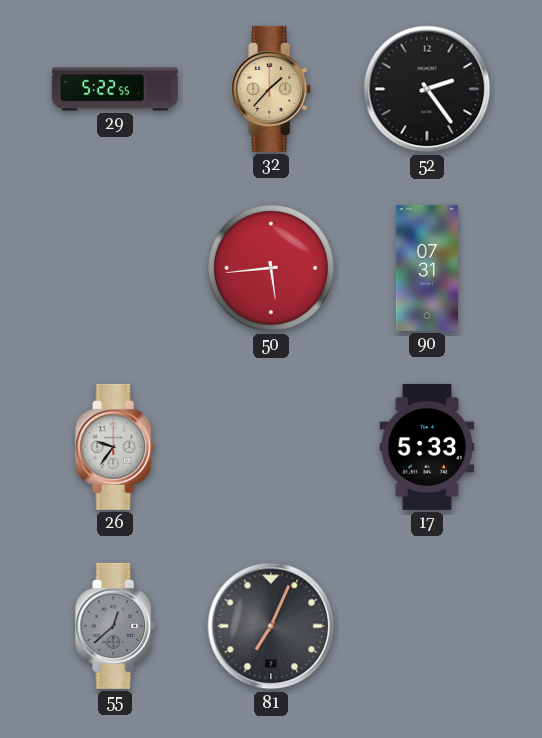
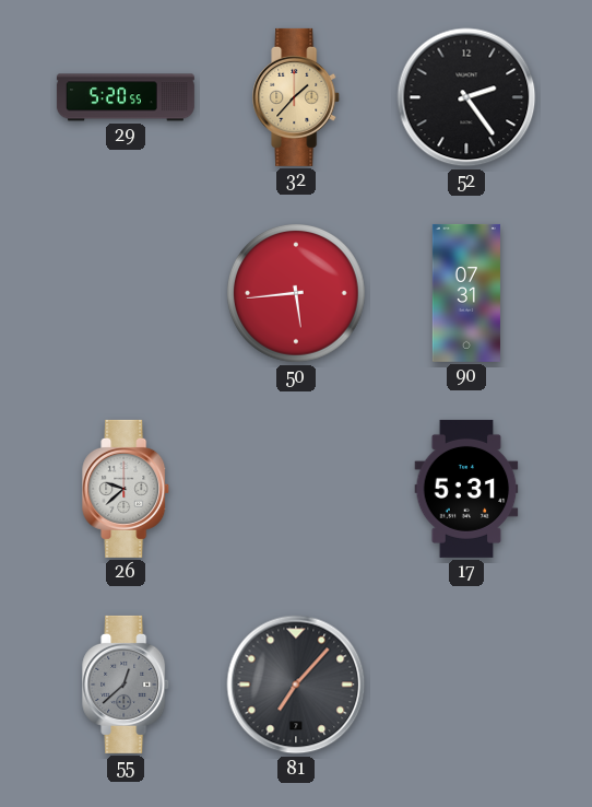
29: 5:22 -> 5:20
26: 9:36 -> 9:38
17: 5:33 -> 5:31
81: 7:04 -> 7:07
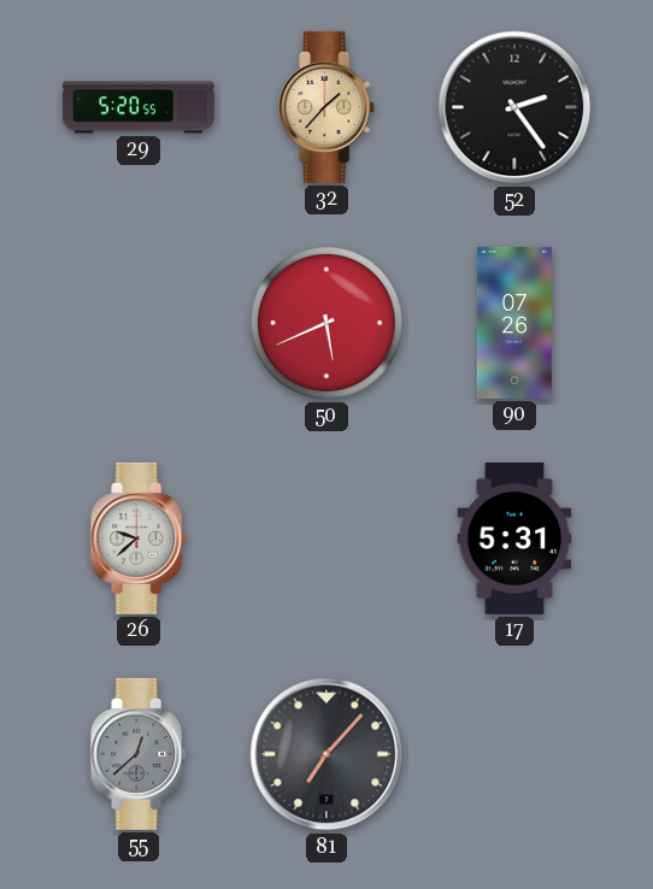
50: 5:44 -> 5:41
90: 07:31 -> 07:26
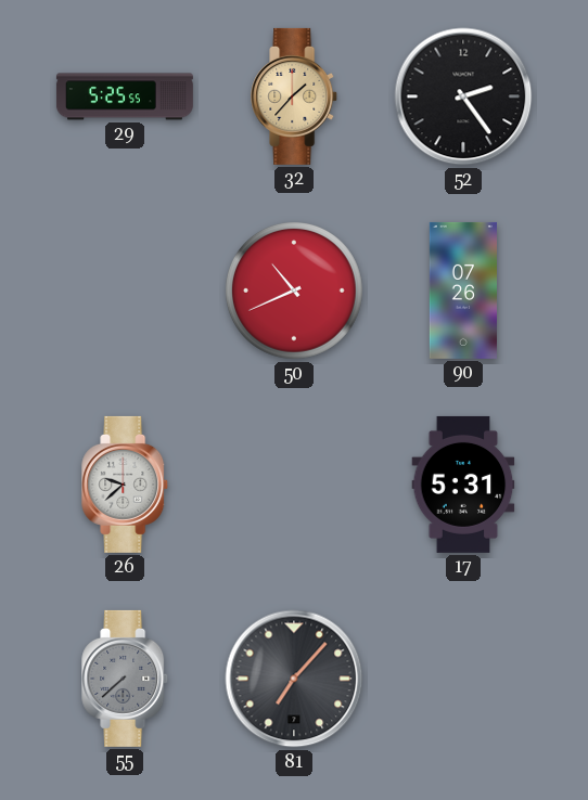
29: 5:20 -> 5:25
50: 5:41 -> 10:41
55: 12:38 -> 7:38
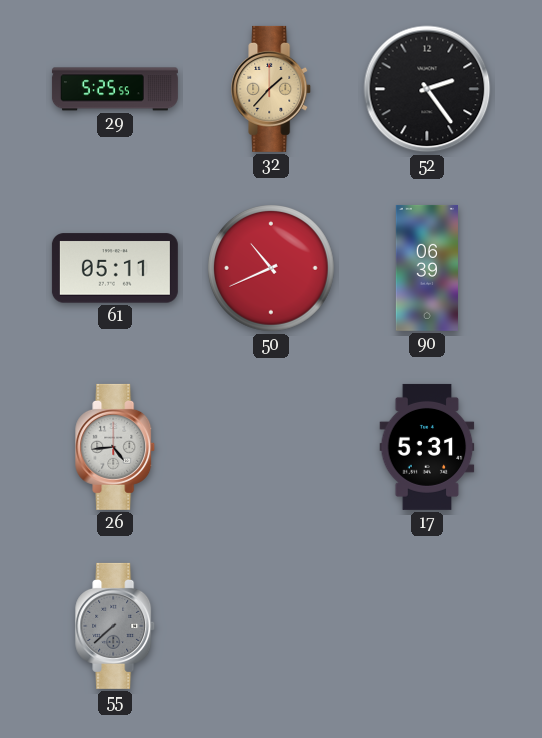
61: none -> 05:11
90: 07:26 -> 06:39
26: 9:38 -> 4:44
81: 7:07 -> none
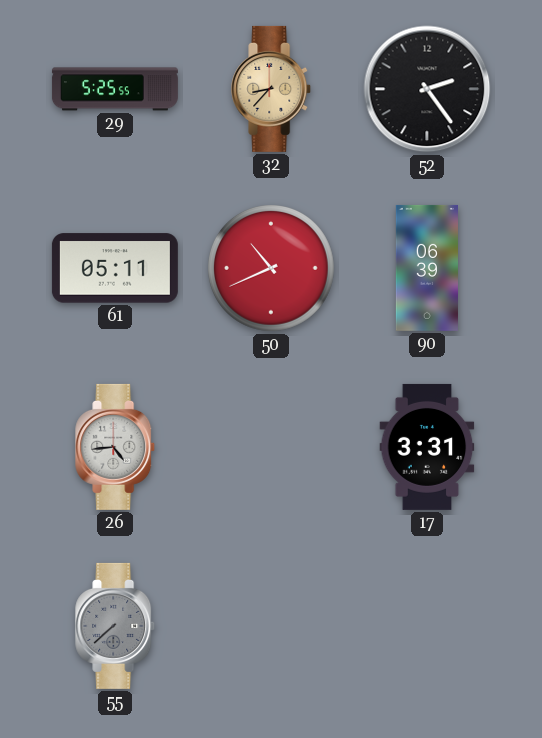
32: 1:37 -> 8:37
17: 5:31 -> 3:31
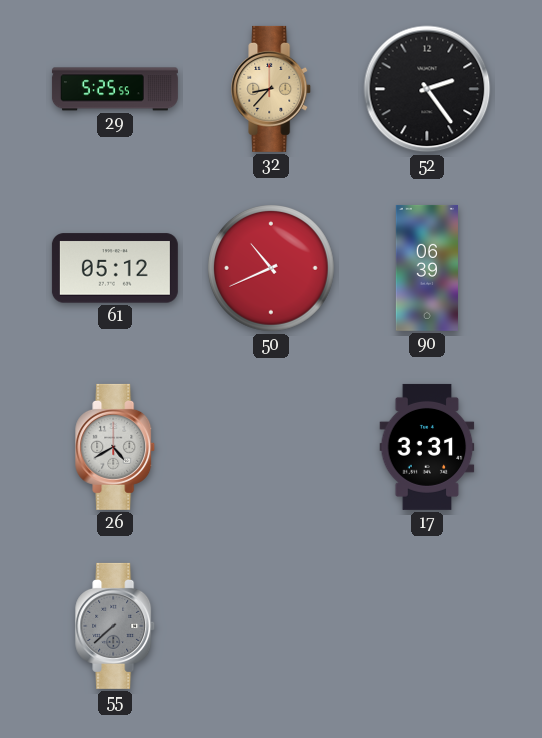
61: 05:11 -> 05:12
26: 4:44 -> 4:40
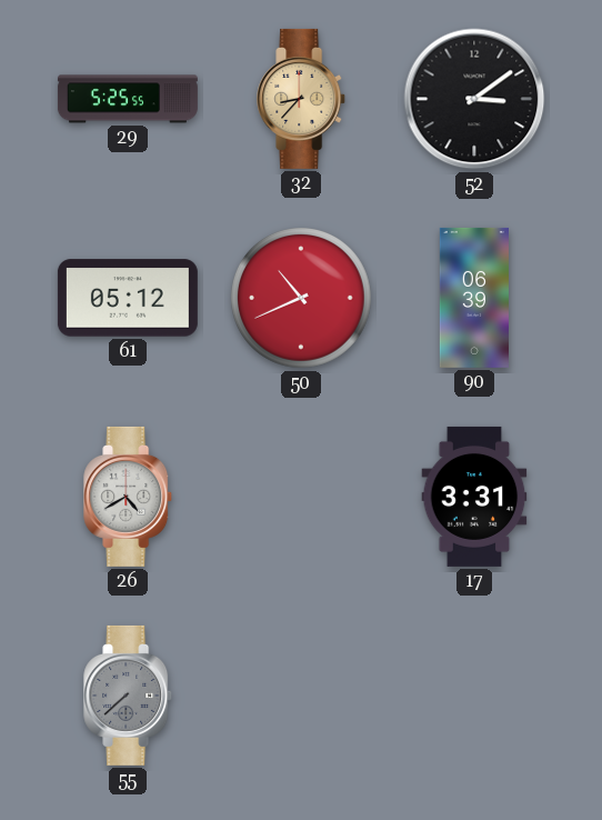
52: 2:24 -> 3:09
